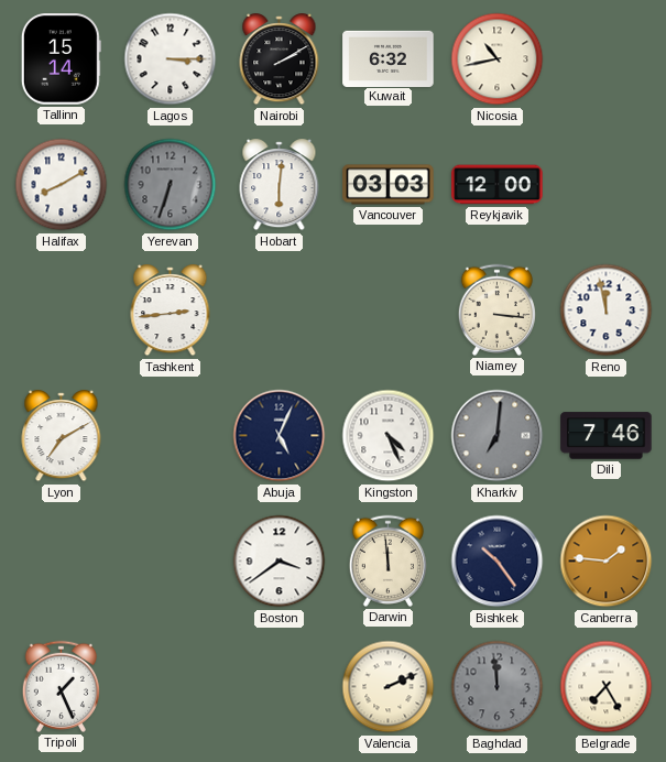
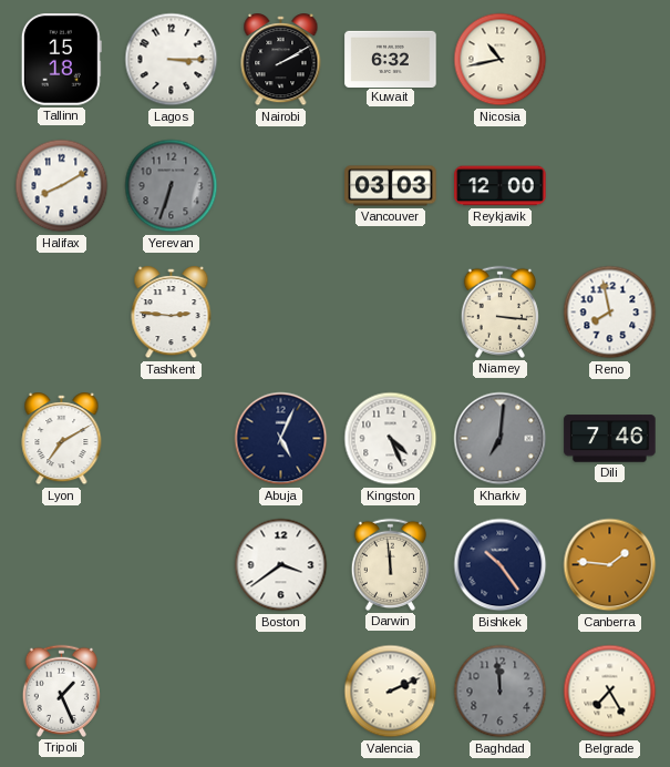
Tallinn: 15:14 -> 15:18
Hobart: 6:01 -> none
Tashkent: 2:44 -> 2:46
Reno: 11:58 -> 7:58
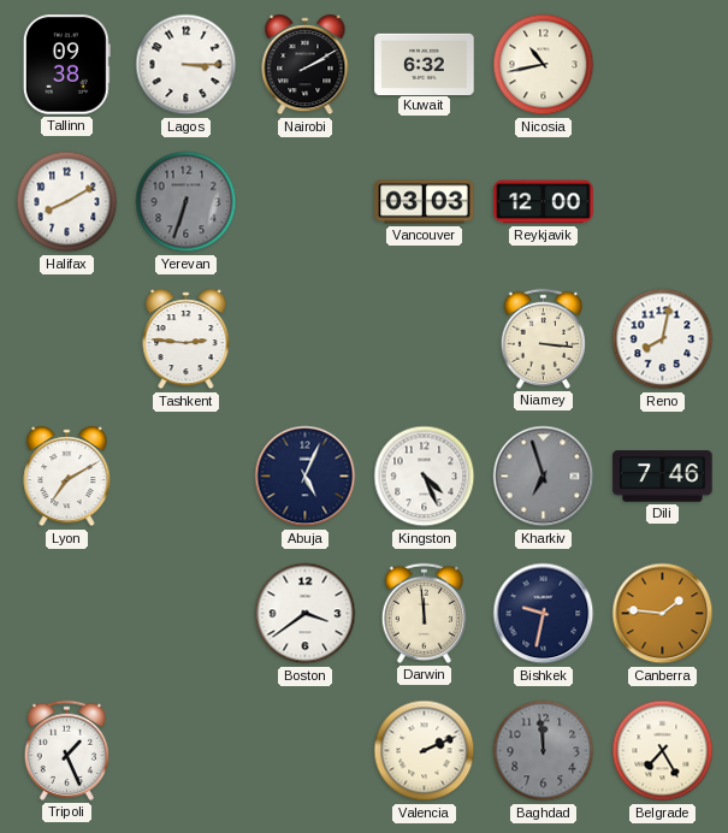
Tallinn: 15:18 -> 09:38
Reno: 7:58 -> 8:02
Kharkiv: 7:01 -> 6:57
Bishkek: 10:24 -> 9:32
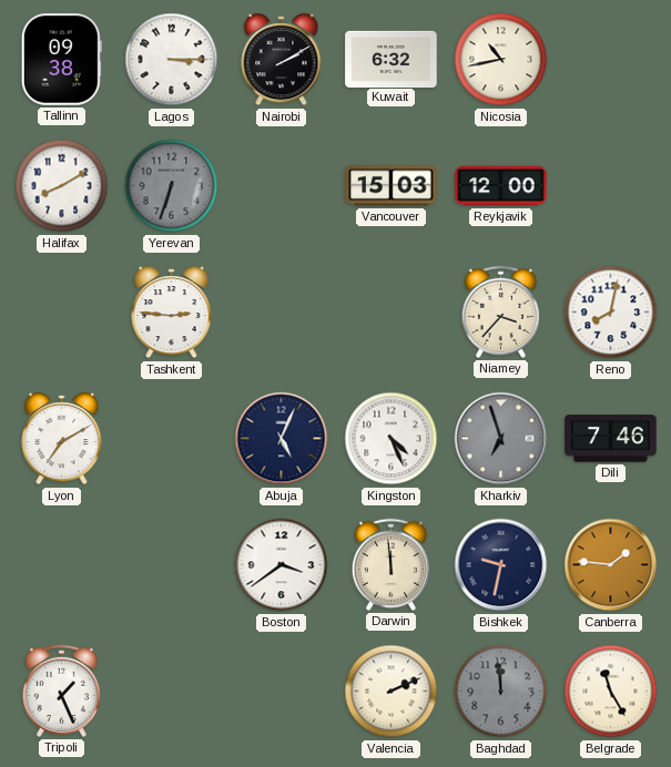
Vancouver: 03:03 -> 15:03
Niamey: 3:16 -> 3:37
Belgrade: 7:25 -> 11:25
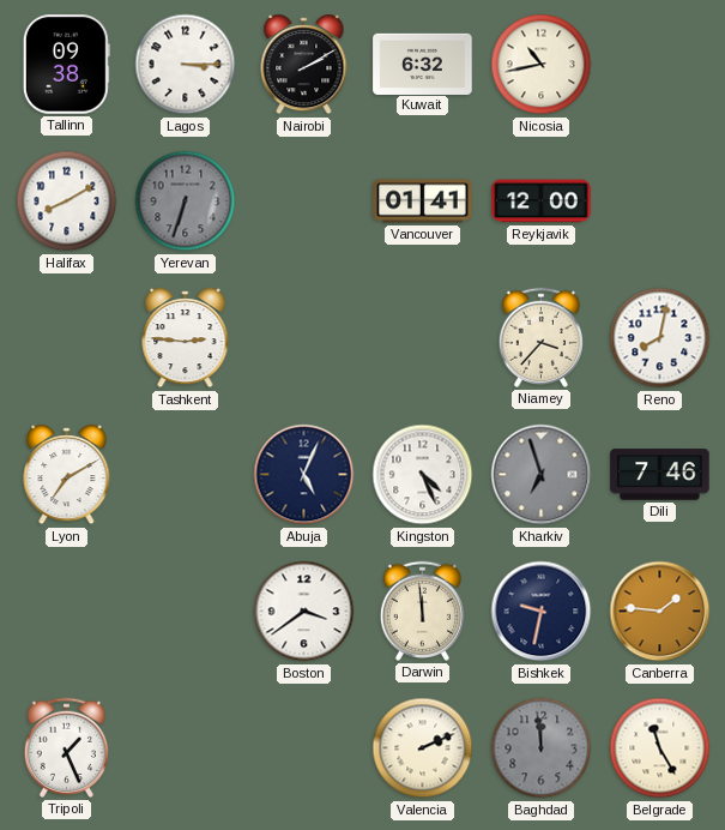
Vancouver: 15:03 -> 01:41
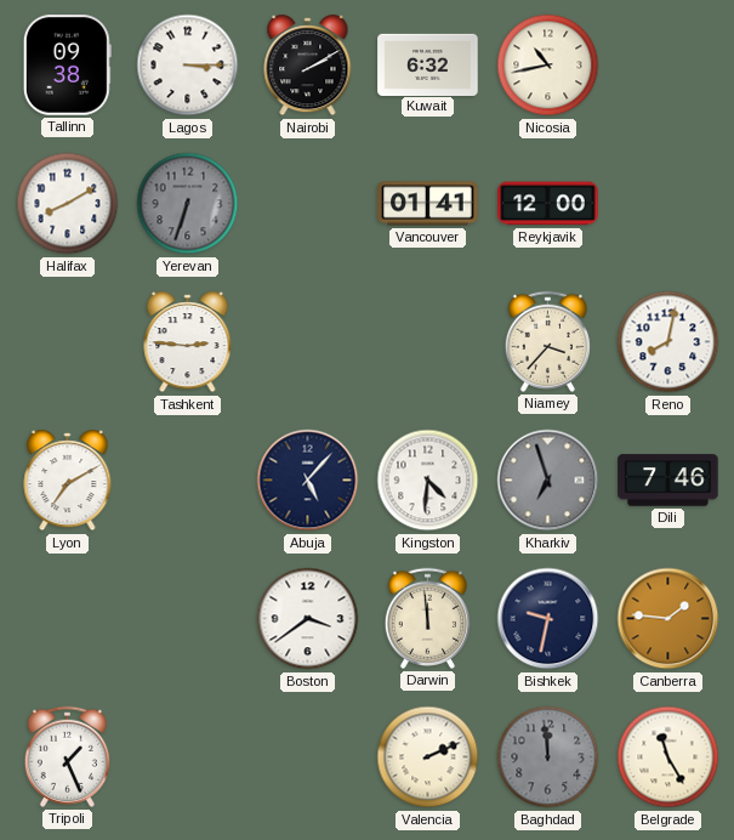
Abuja: 5:04 -> 5:07
Kingston: 4:26 -> 4:31
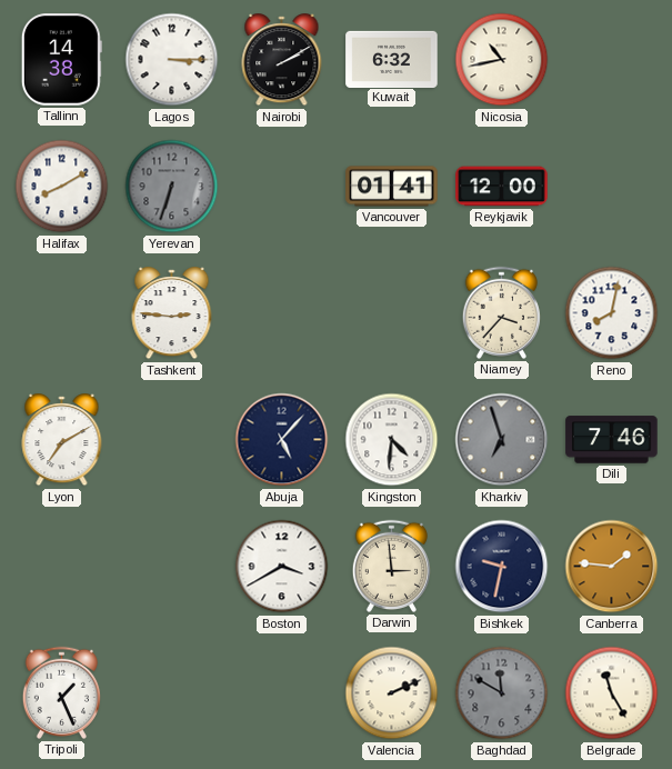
Tallinn: 09:38 -> 14:38
Boston: 3:39 -> 3:40
Darwin: 11:59 -> 2:59
Baghdad: 11:59 -> 11:50
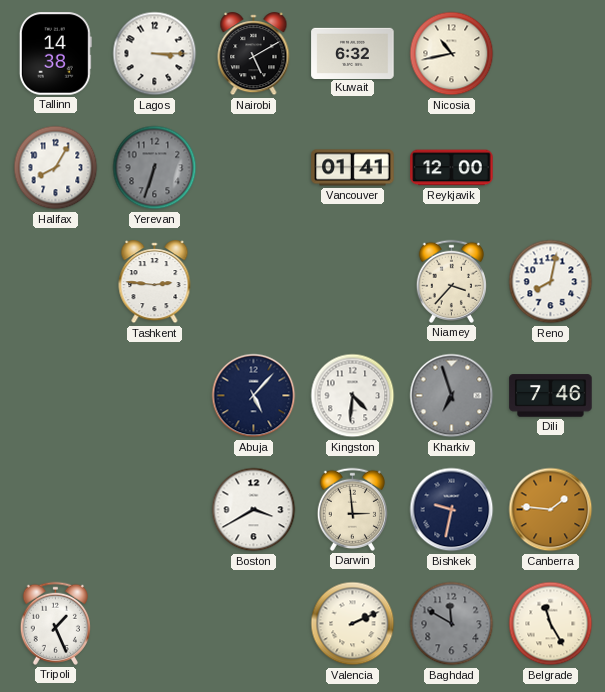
Nairobi: 2:10 -> 5:10
Halifax: 8:10 -> 8:05
Lyon: 7:10 -> none
